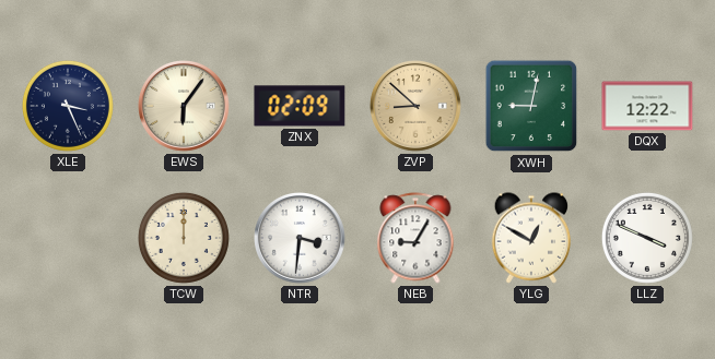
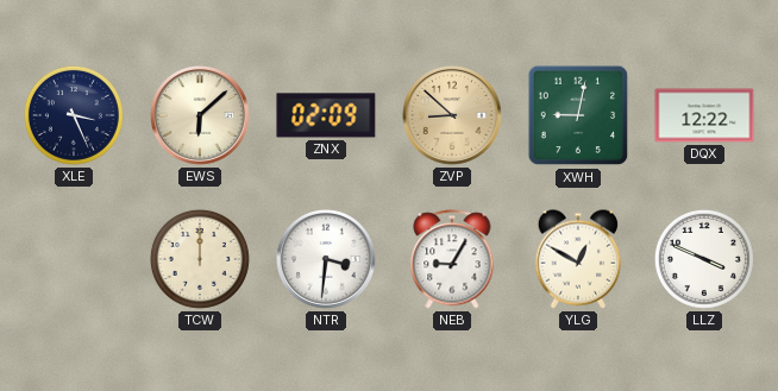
EWS: 6:06 -> 6:08
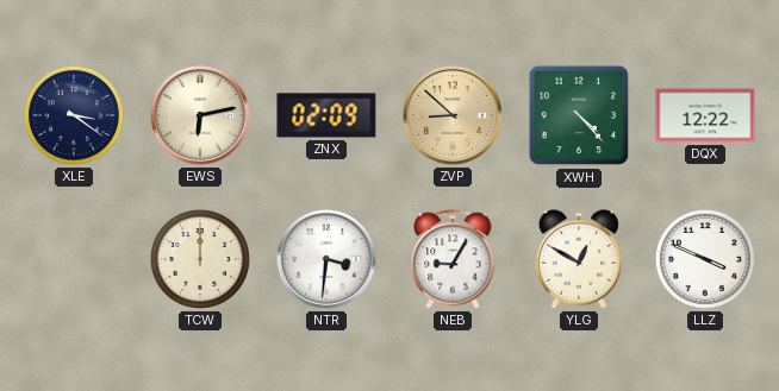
XLE: 3:26 -> 3:21
EWS: 6:08 -> 6:13
XWH: 9:02 -> 4:23
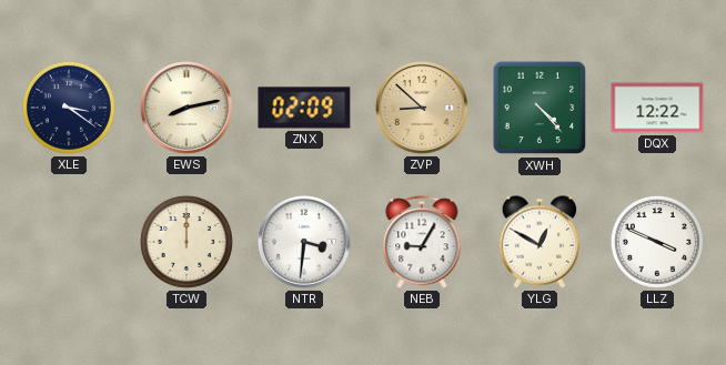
EWS: 6:13 -> 8:13
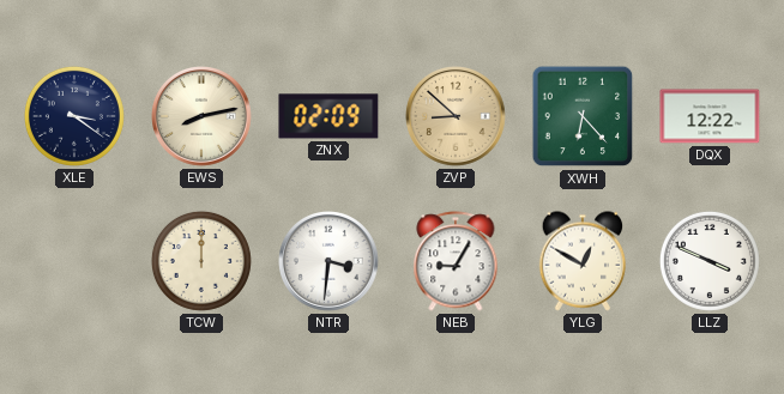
XWH: 4:23 -> 6:23
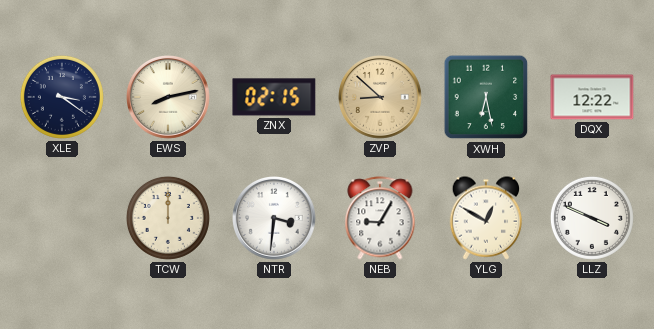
ZNX: 02:09 -> 02:15
XWH: 6:23 -> 6:28
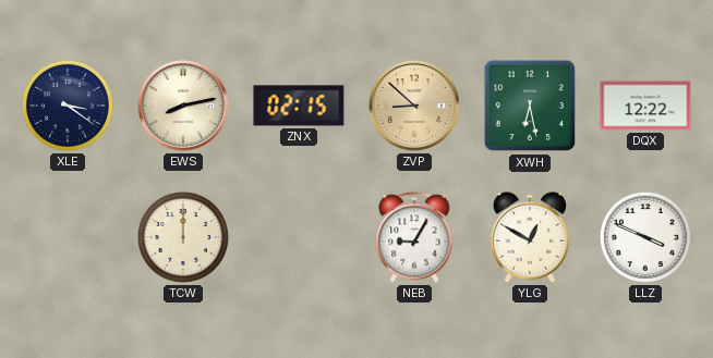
NTR: 3:31 -> none
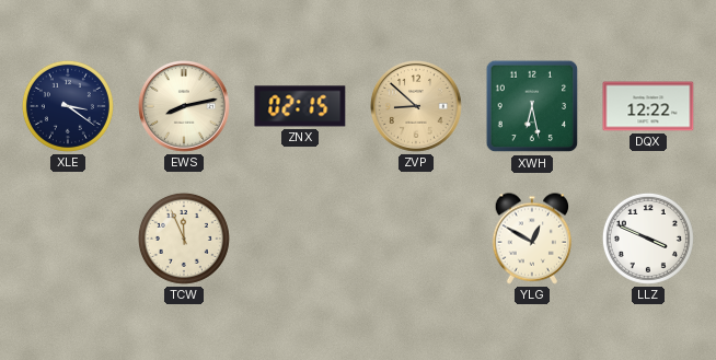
TCW: 12:00 -> 11:56
NEB: 9:05 -> none
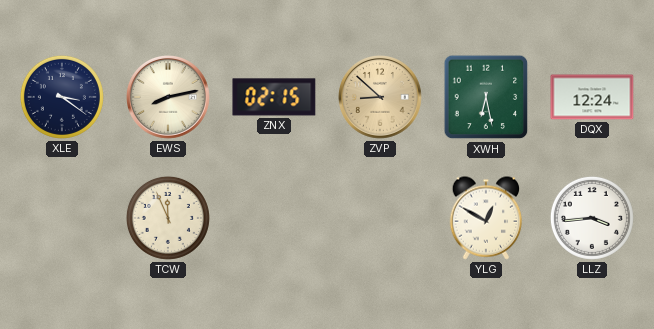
DQX: 12:22 -> 12:24
LLZ: 3:49 -> 3:44
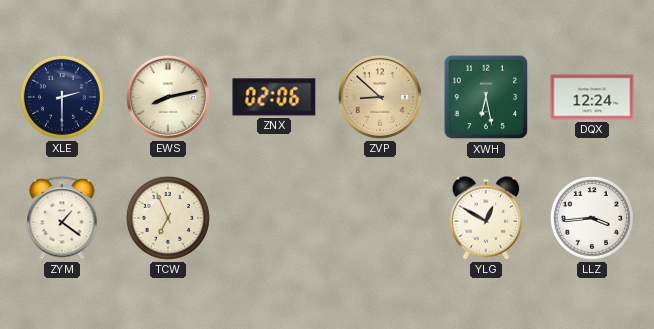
XLE: 3:21 -> 2:30
ZNX: 02:15 -> 02:06
ZYM: none -> 1:21
TCW: 11:56 -> 6:56
